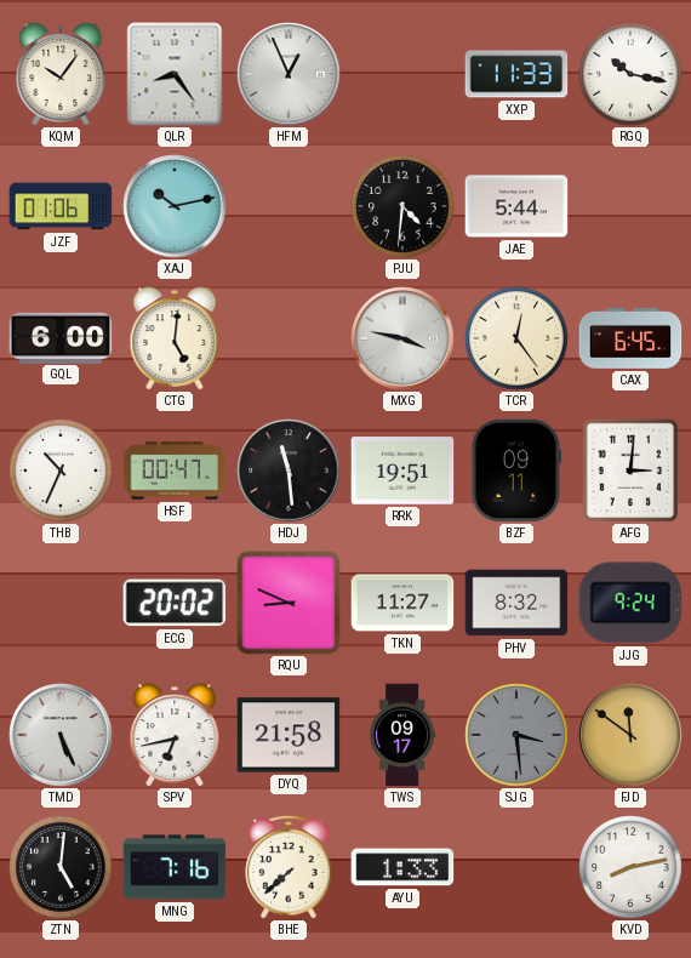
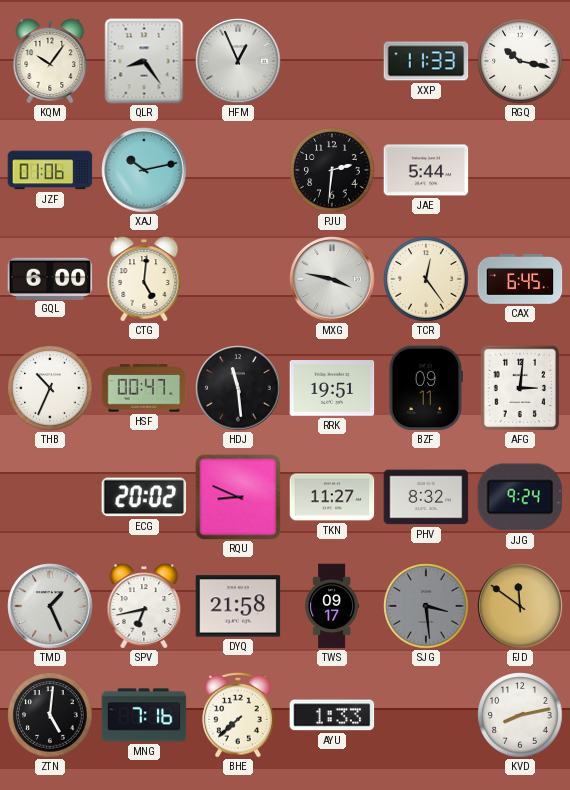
PJU: 4:31 -> 2:31
TMD: 5:26 -> 1:26
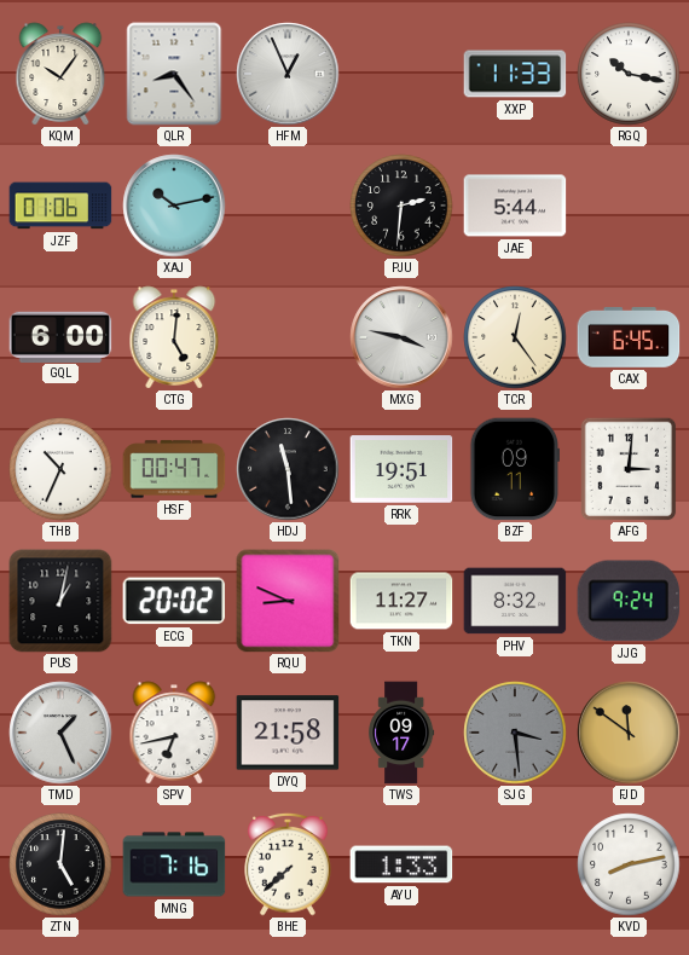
PUS: none -> 1:02
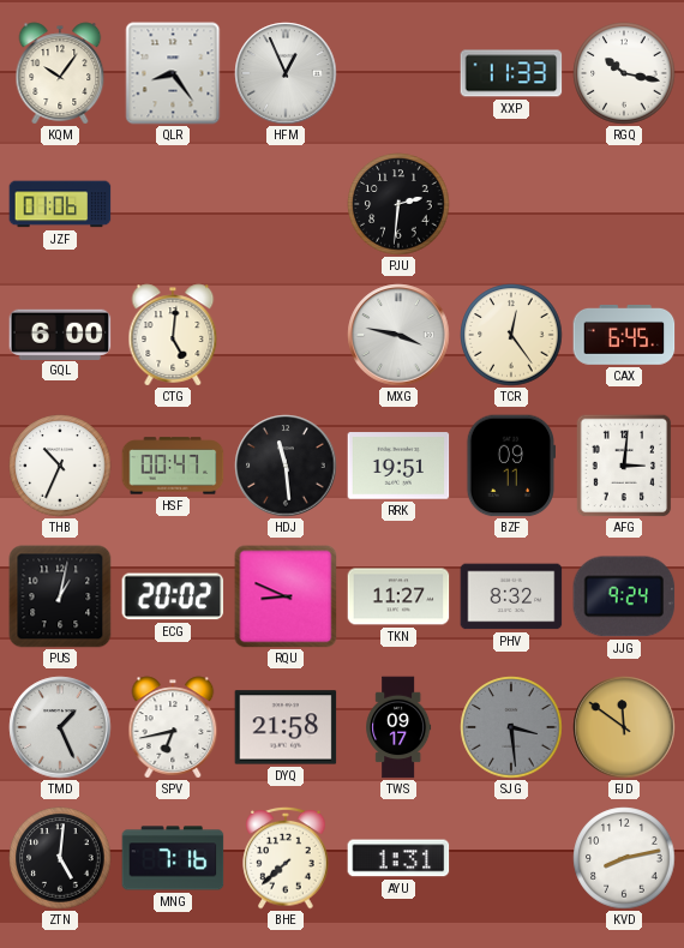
XAJ: 10:13 -> none
JAE: 5:44 -> none
AYU: 1:33 -> 1:31
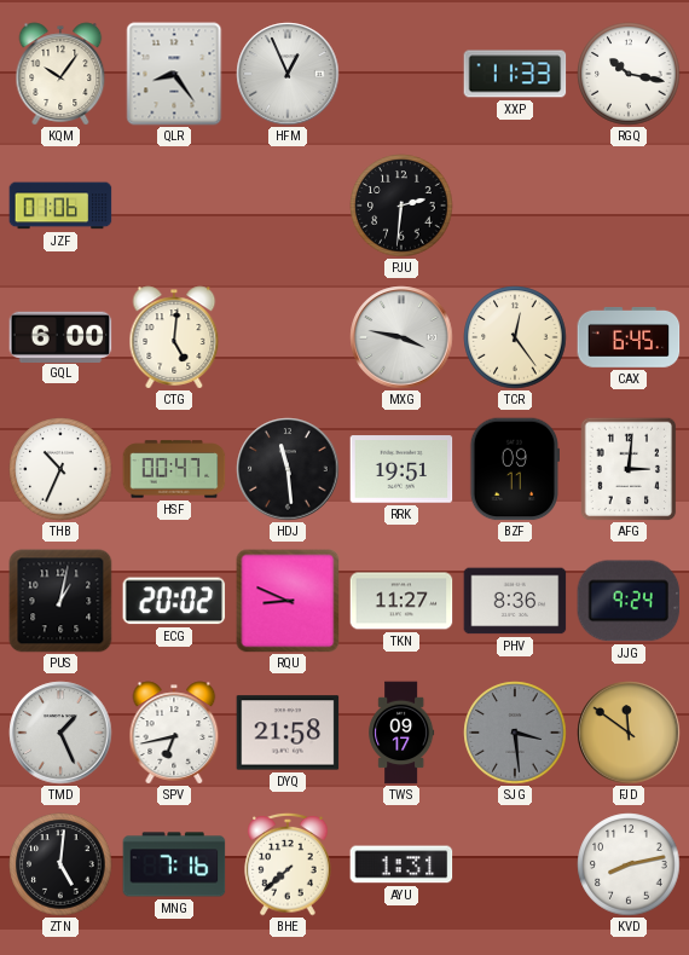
PHV: 8:32 -> 8:36
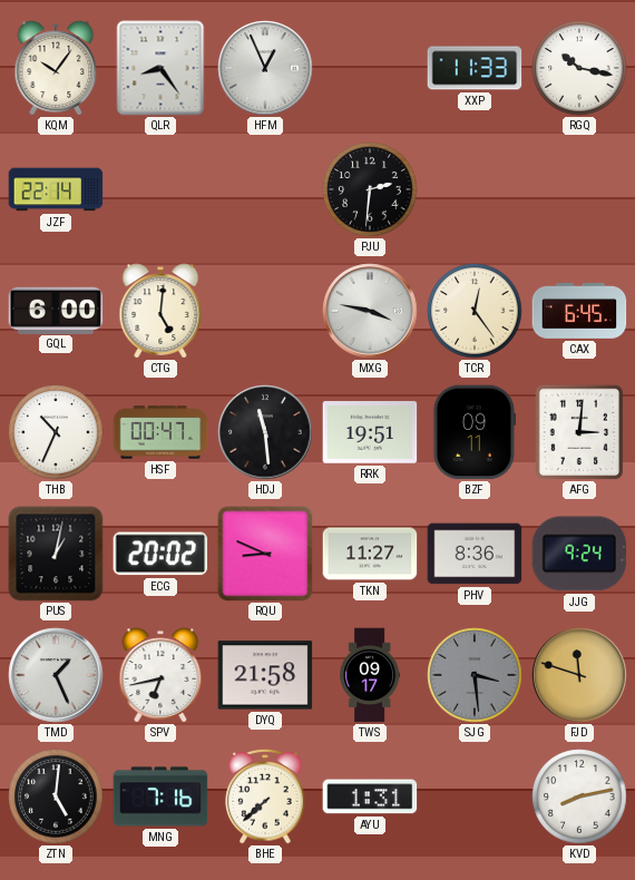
JZF: 01:06 -> 22:14
FJD: 11:51 -> 11:48
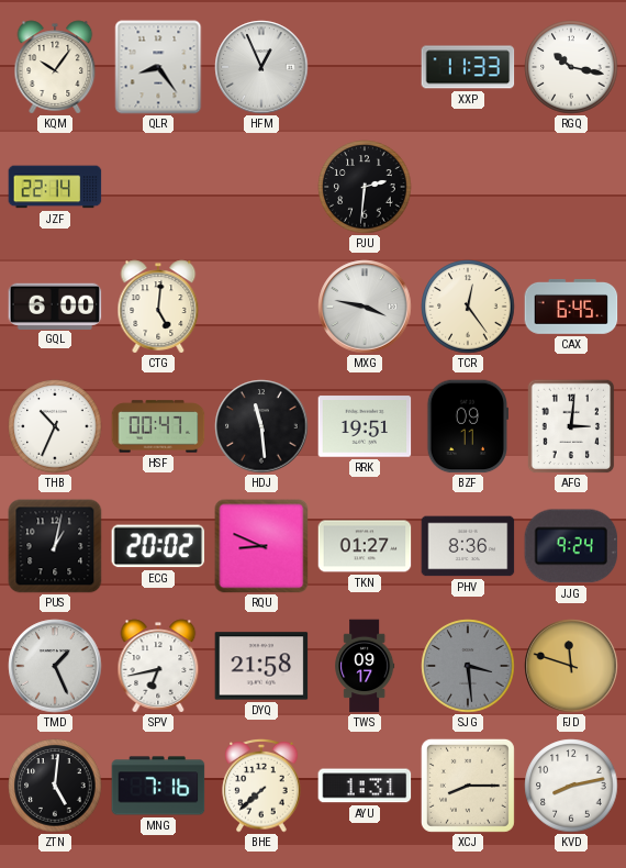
TKN: 11:27 -> 01:27
XCJ: none -> 8:15
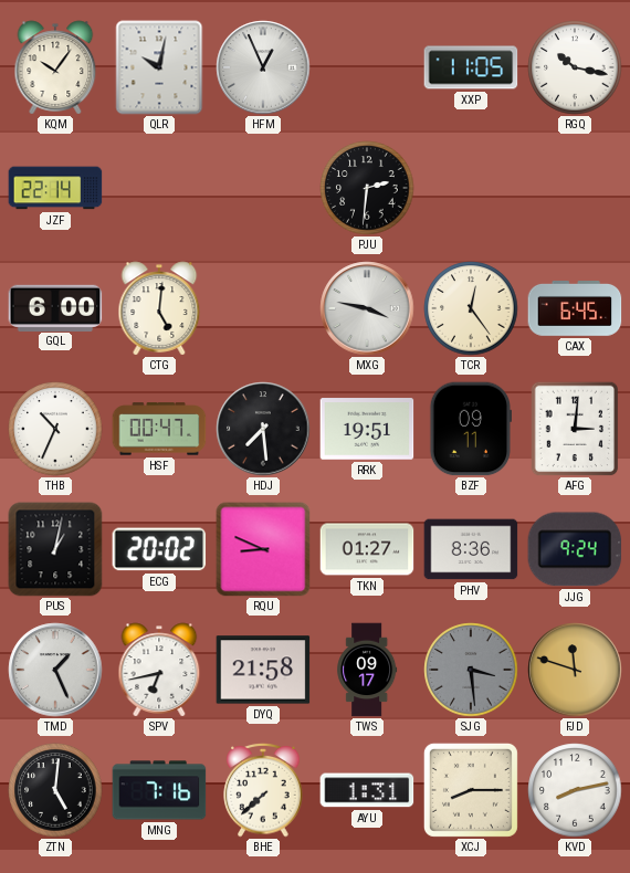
QLR: 8:24 -> 10:02
XXP: 11:33 -> 11:05
HDJ: 11:29 -> 7:29
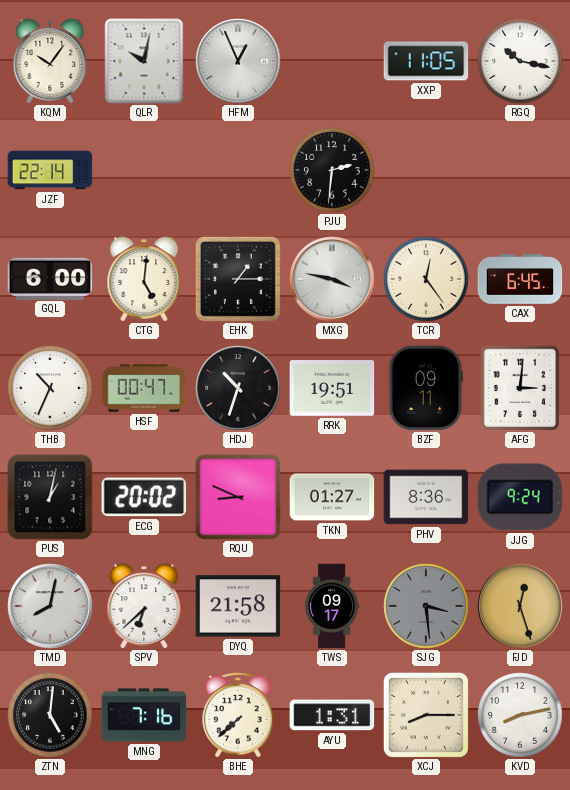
EHK: none -> 1:15
HDJ: 7:29 -> 10:33
TMD: 1:26 -> 8:02
SPV: 6:43 -> 6:38
FJD: 11:48 -> 12:27
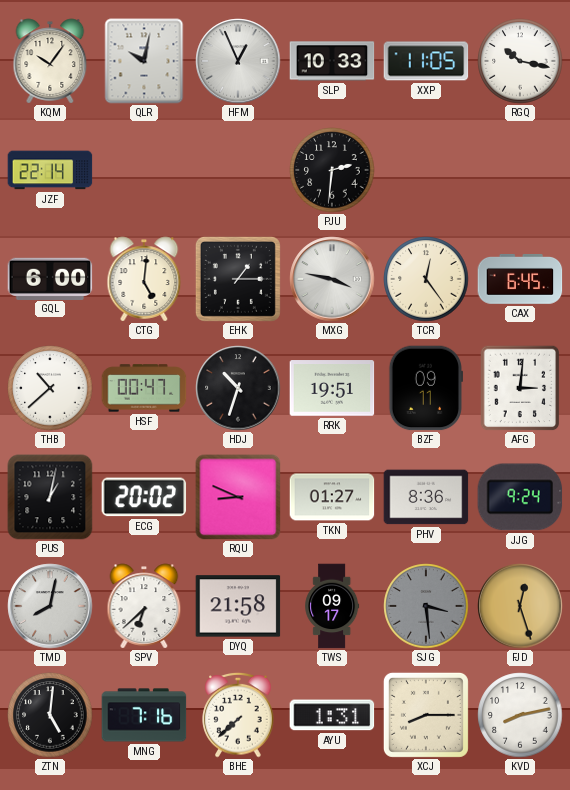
SLP: none -> 10:33
THB: 10:34 -> 10:38
